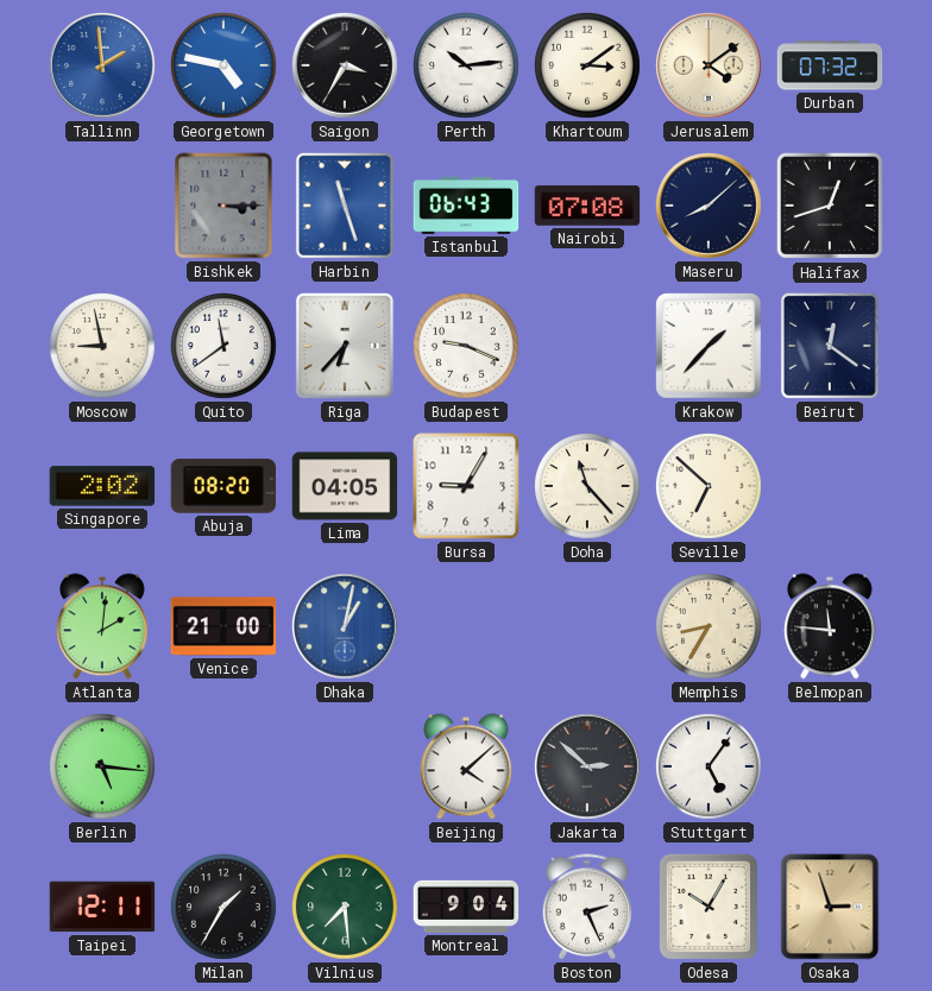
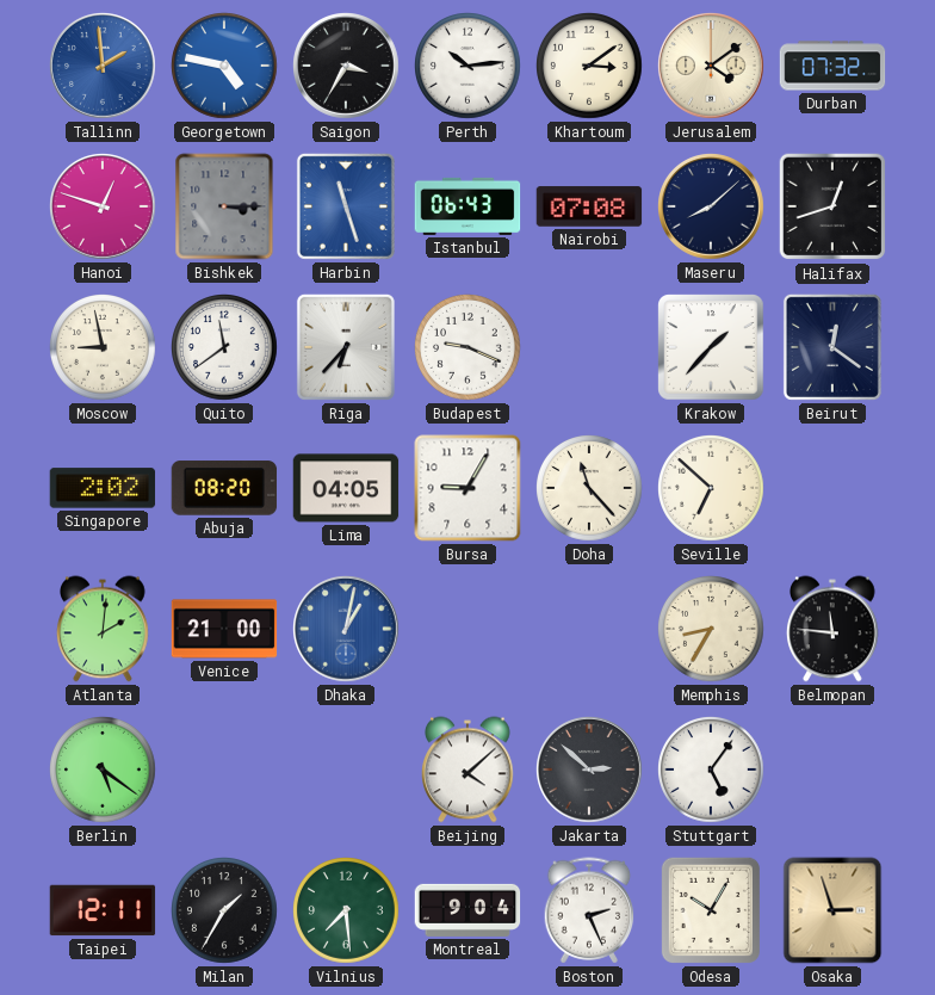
Hanoi: none -> 12:48
Berlin: 5:16 -> 5:21
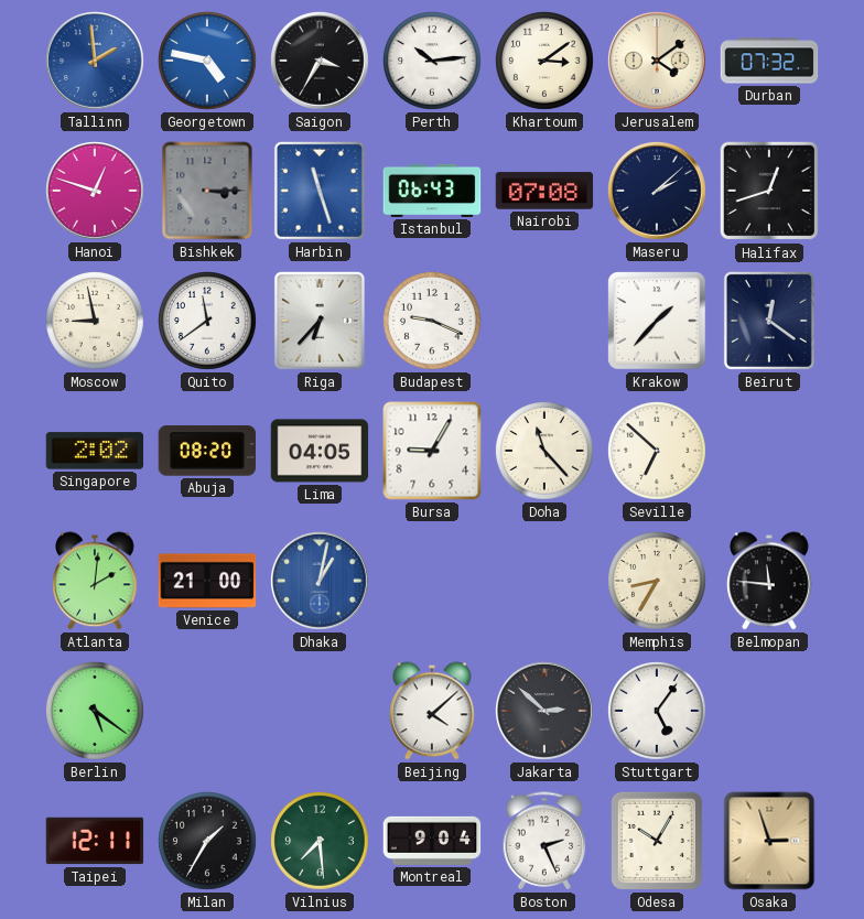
Maseru: 8:08 -> 2:08
